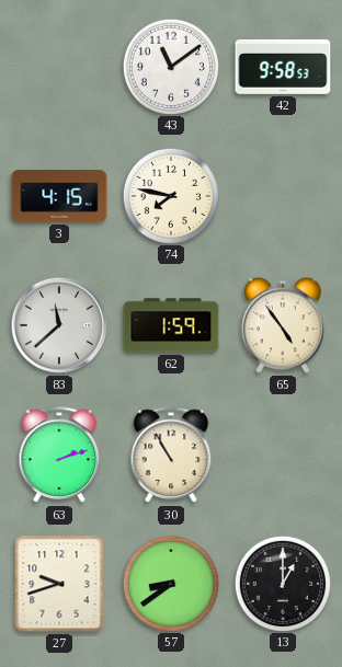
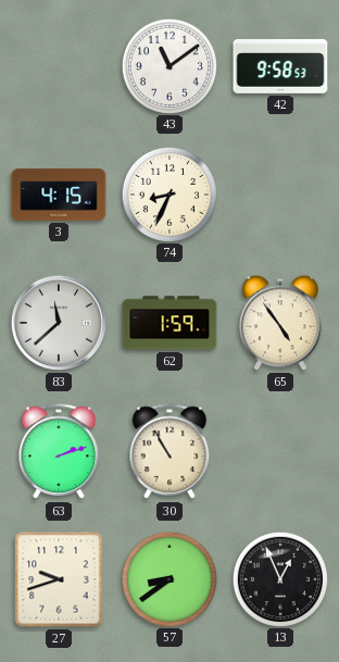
74: 7:47 -> 8:34
13: 1:00 -> 12:56
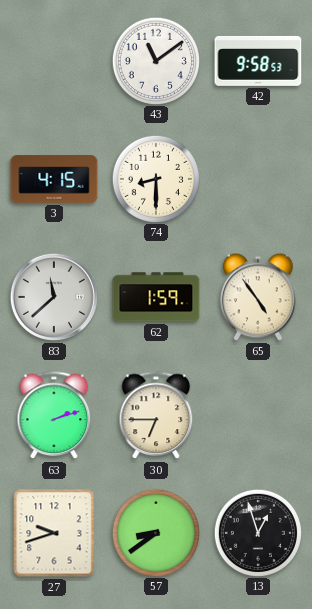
74: 8:34 -> 8:30
30: 10:55 -> 6:45
13: 12:56 -> 12:57
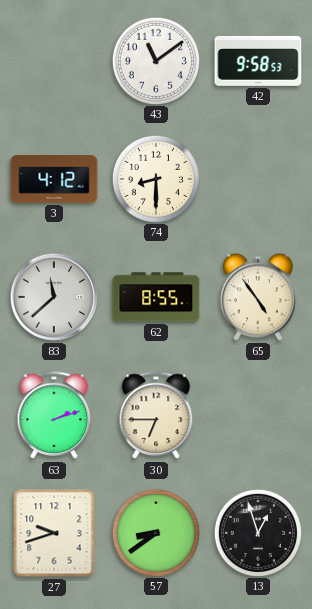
3: 4:15 -> 4:12
62: 1:59 -> 8:55
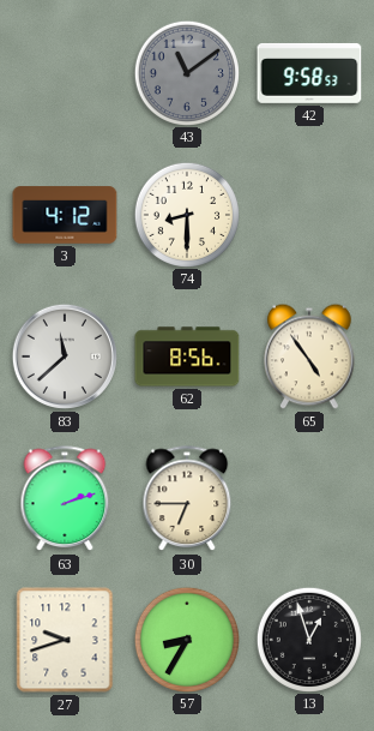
43 dial: white -> grey
62: 8:55 -> 8:56
57: 8:39 -> 8:35
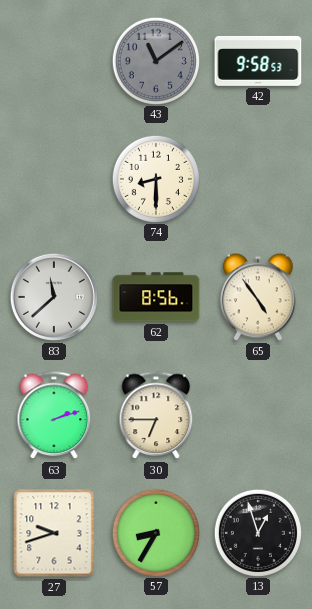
3: 4:12 -> none
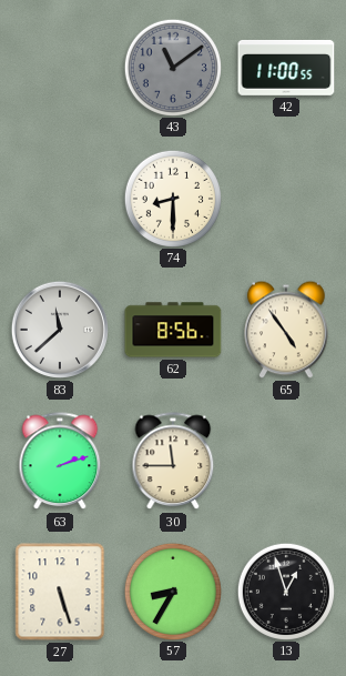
42: 9:58 -> 11:00
30: 6:45 -> 11:45
27: 9:42 -> 5:27
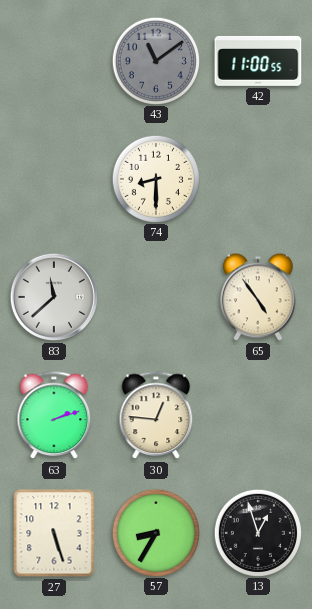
62: 8:56 -> none
30: 11:45 -> 12:46
